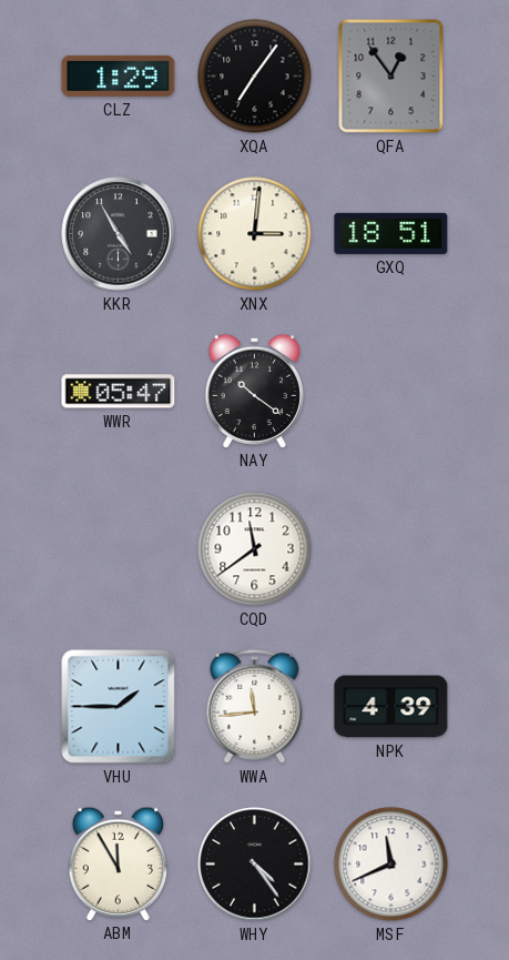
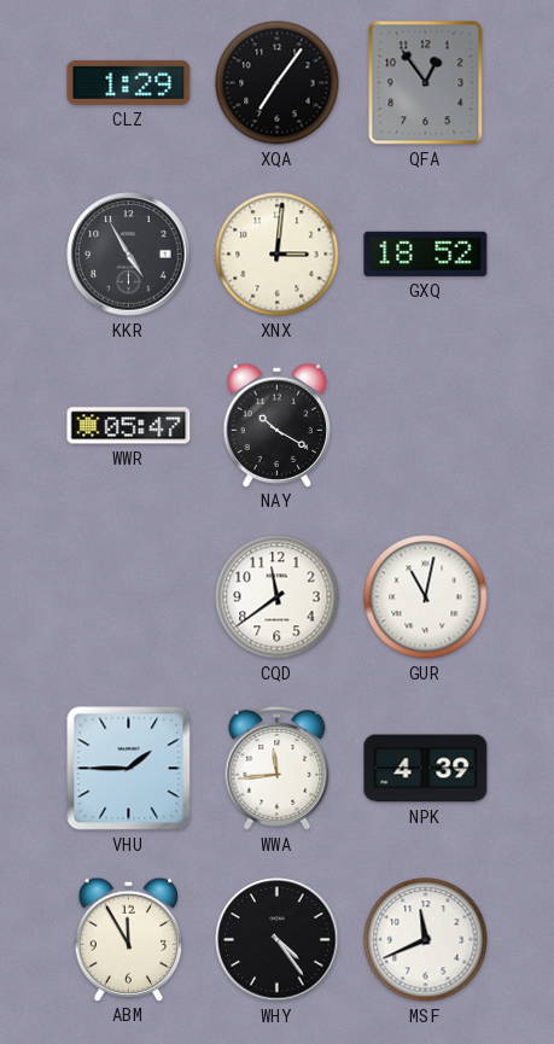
GXQ: 18:51 -> 18:52
NAY: 10:21 -> 10:20
GUR: none -> 11:02
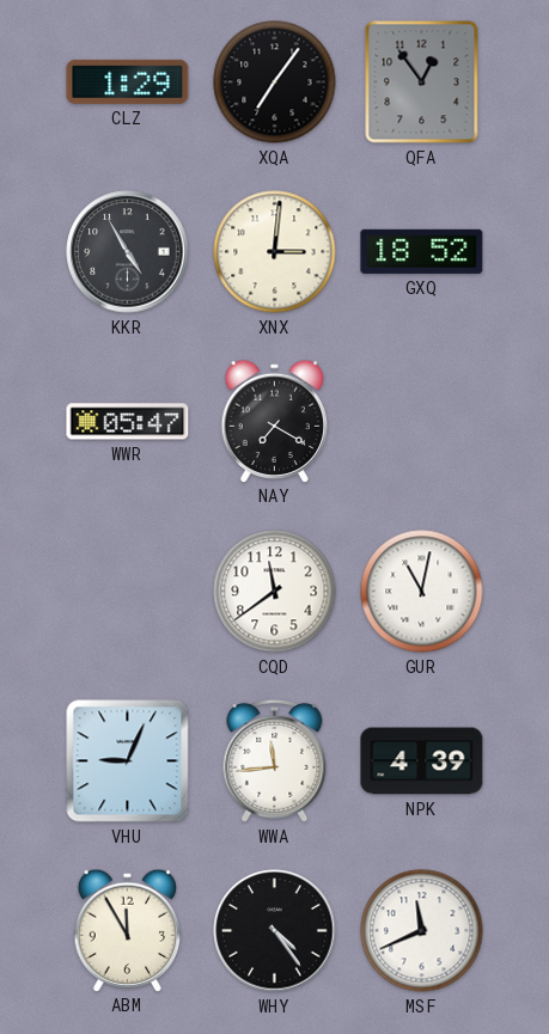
NAY: 10:20 -> 7:20
VHU: 1:45 -> 9:04
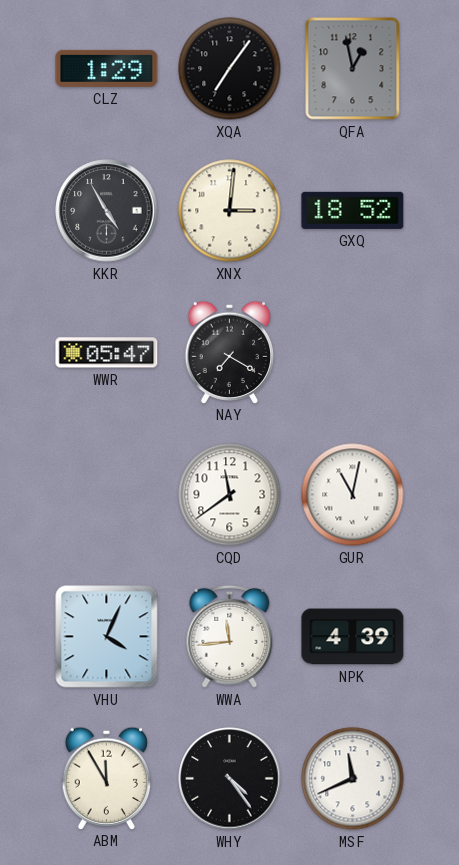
QFA: 12:54 -> 12:58
VHU: 9:04 -> 4:04
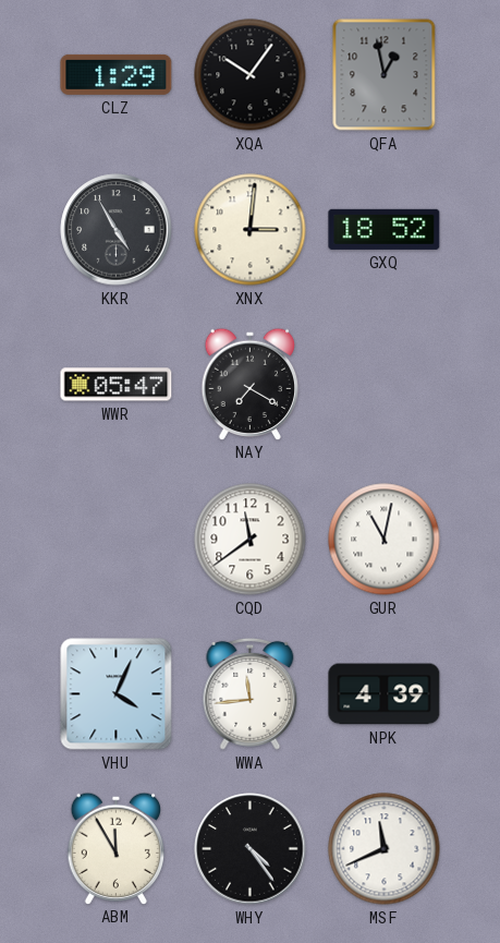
XQA: 7:06 -> 10:06
